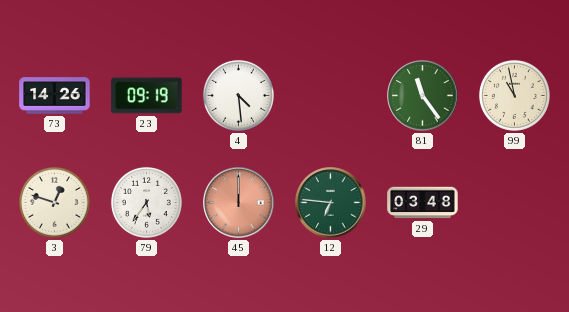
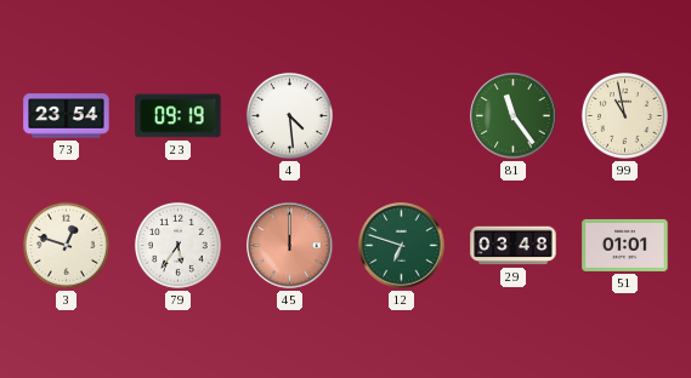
73: 14:26 -> 23:54
12: 6:46 -> 6:48
51: none -> 01:01
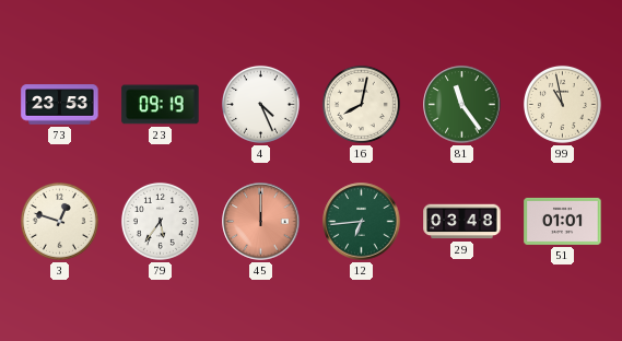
73: 23:54 -> 23:53
4: 4:29 -> 4:26
16: none -> 8:02
12: 6:48 -> 6:44
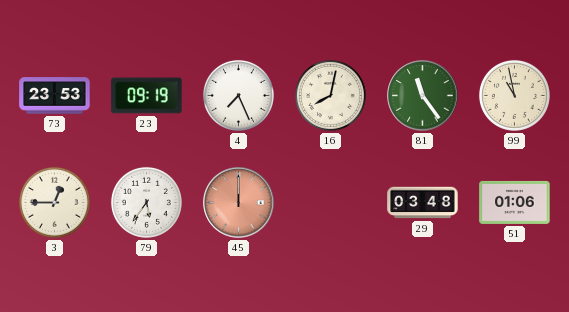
4: 4:26 -> 7:26
3: 12:48 -> 12:45
12: 6:44 -> none
51: 01:01 -> 01:06
